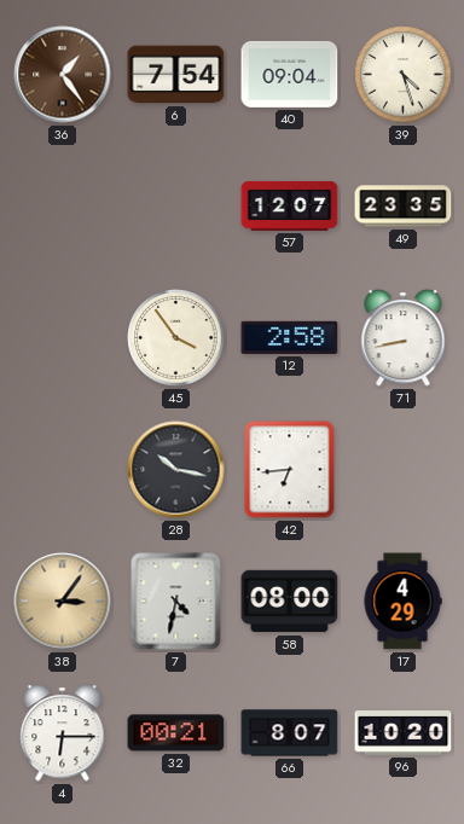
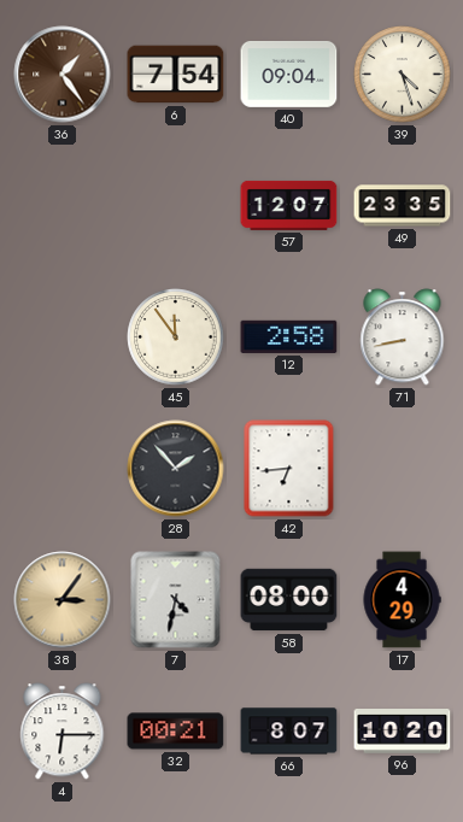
45: 3:54 -> 11:54
28: 10:17 -> 1:53
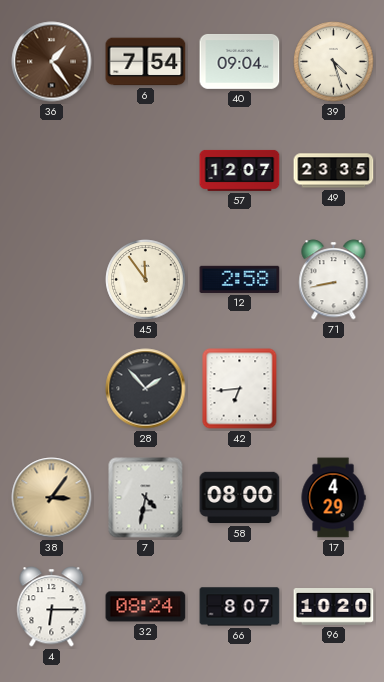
32: 00:21 -> 08:24
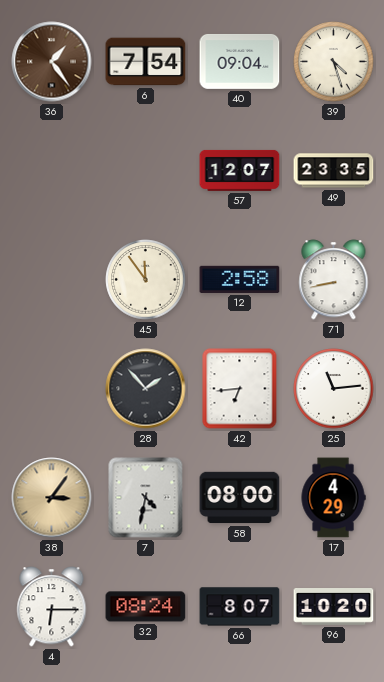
25: none -> 11:14
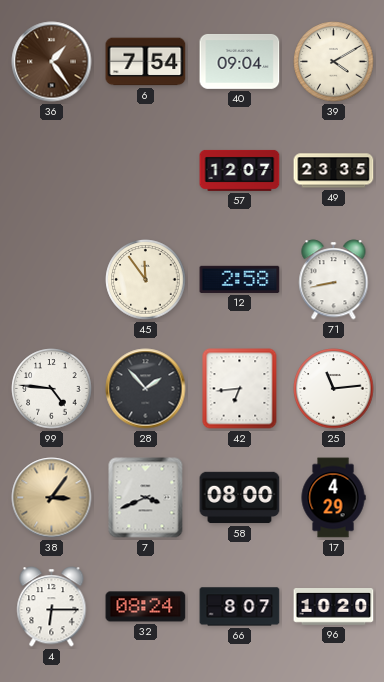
39: 4:27 -> 4:10
99: none -> 4:46
7: 4:32 -> 3:41
